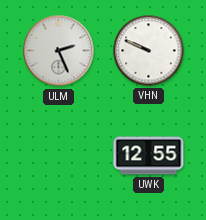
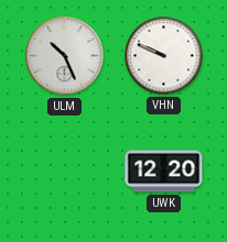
ULM: 2:26 -> 10:26
UWK: 12:55 -> 12:20
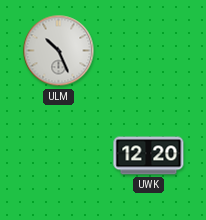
VHN: 9:49 -> none
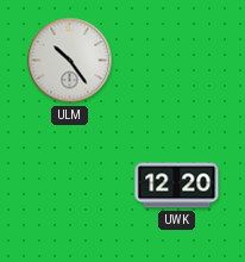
ULM: 10:26 -> 10:24
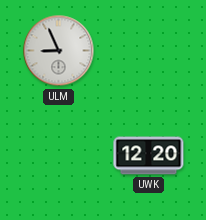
ULM: 10:24 -> 8:56
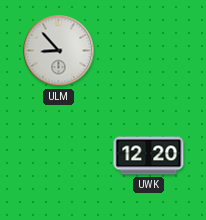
ULM: 8:56 -> 8:53
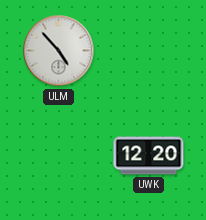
ULM: 8:53 -> 4:53
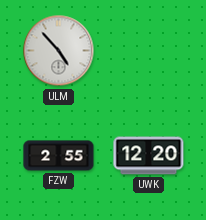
FZW: none -> 2:55
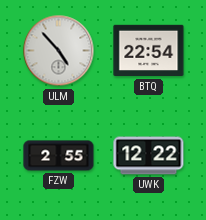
BTQ: none -> 22:54
UWK: 12:20 -> 12:22
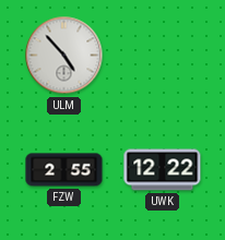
BTQ: 22:54 -> none
